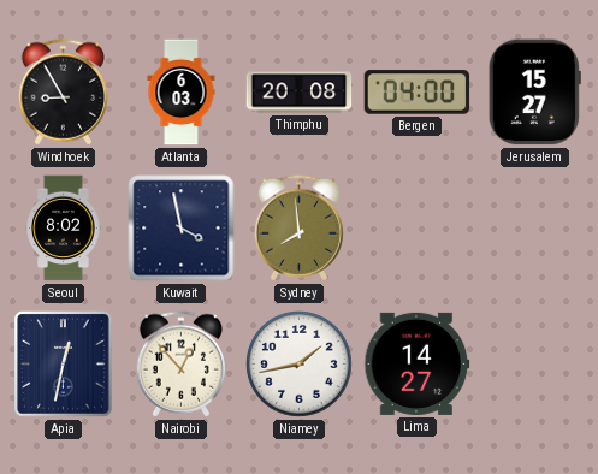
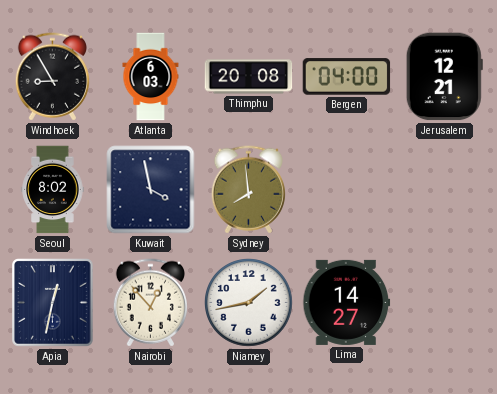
Jerusalem: 15:27 -> 12:21
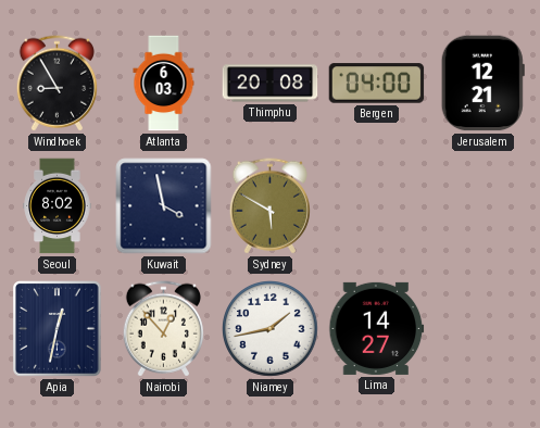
Sydney: 7:59 -> 5:50
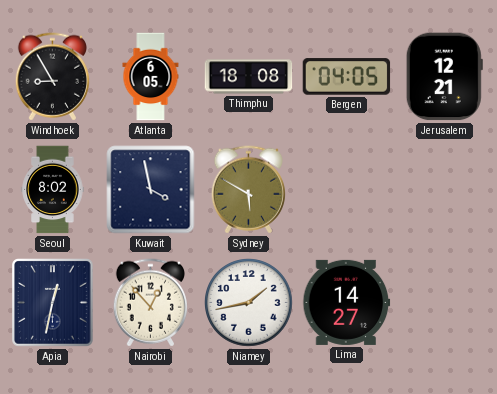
Atlanta: 6:03 -> 6:05
Thimphu: 20:08 -> 18:08
Bergen: 04:00 -> 04:05
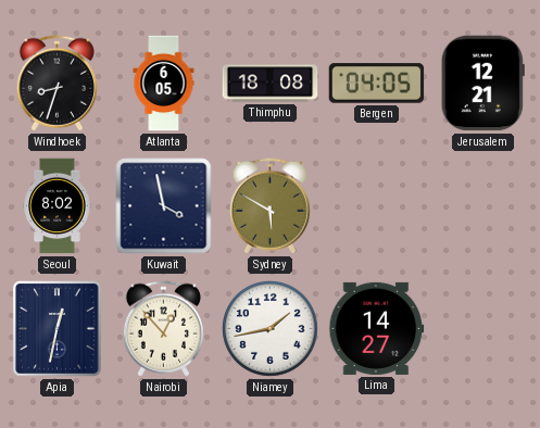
Windhoek: 8:55 -> 8:33
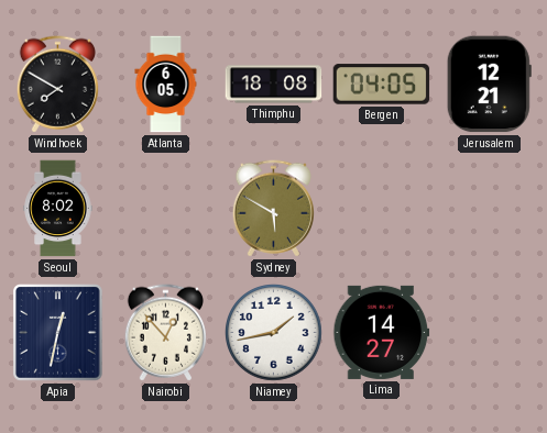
Windhoek: 8:33 -> 7:50
Kuwait: 3:58 -> none
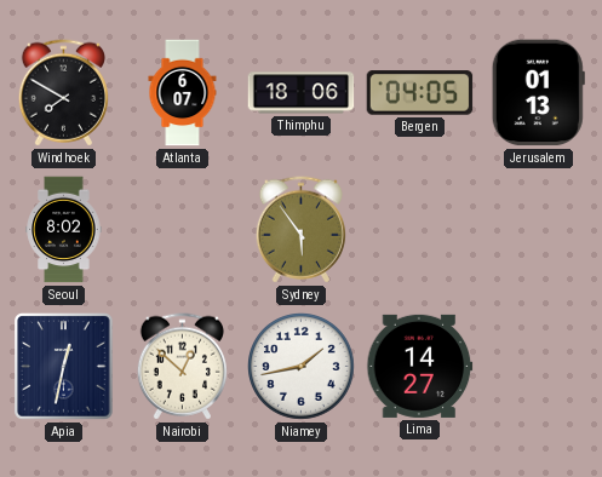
Atlanta: 6:05 -> 6:07
Thimphu: 18:08 -> 18:06
Jerusalem: 12:21 -> 01:13
Sydney: 5:50 -> 5:54
Nairobi: 12:53 -> 12:52
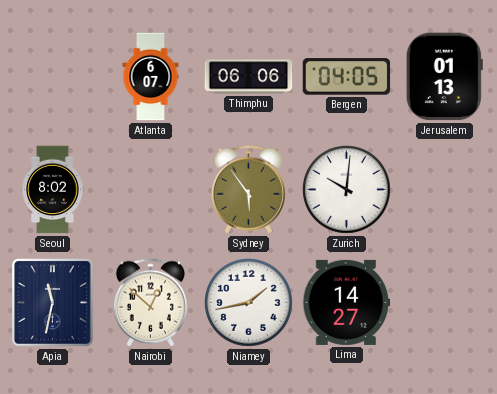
Windhoek: 7:50 -> none
Thimphu: 18:06 -> 06:06
Zurich: none -> 10:01
Apia: 12:32 -> 11:32
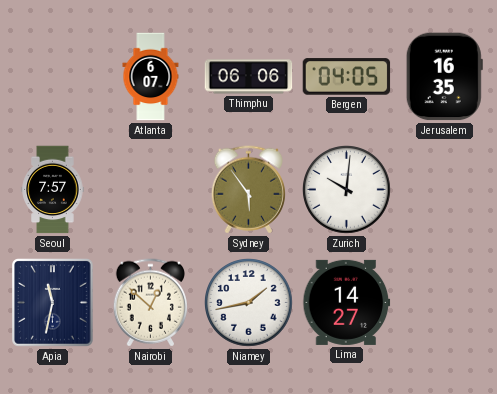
Jerusalem: 01:13 -> 16:35
Seoul: 8:02 -> 7:57
